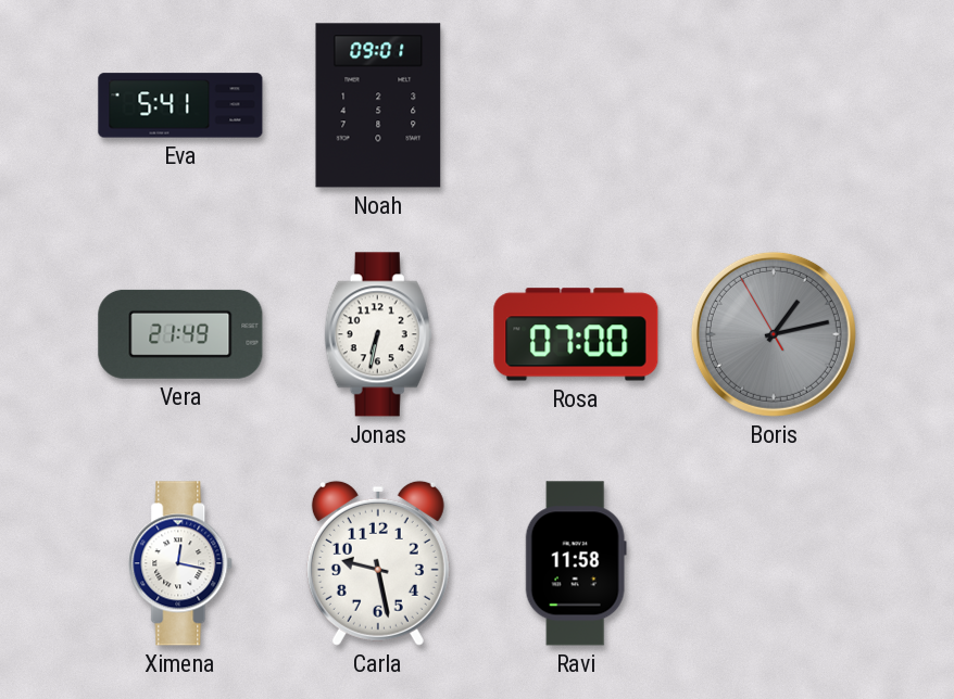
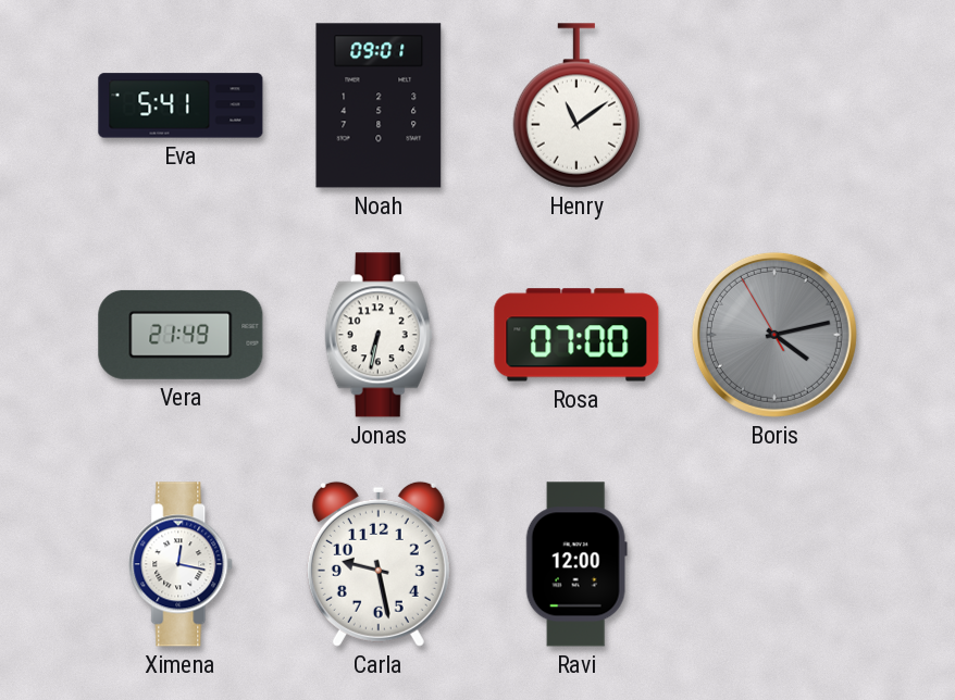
Henry: none -> 11:09
Boris: 1:12 -> 4:12
Ravi: 11:58 -> 12:00
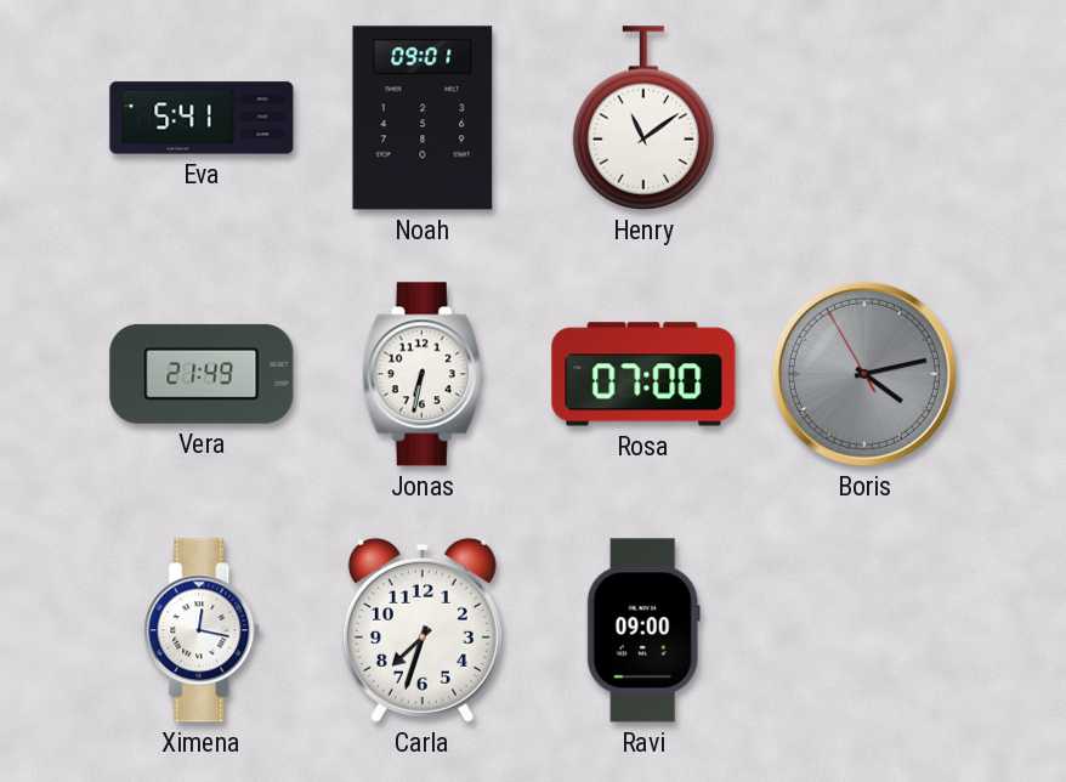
Carla: 9:28 -> 7:33
Ravi: 12:00 -> 09:00
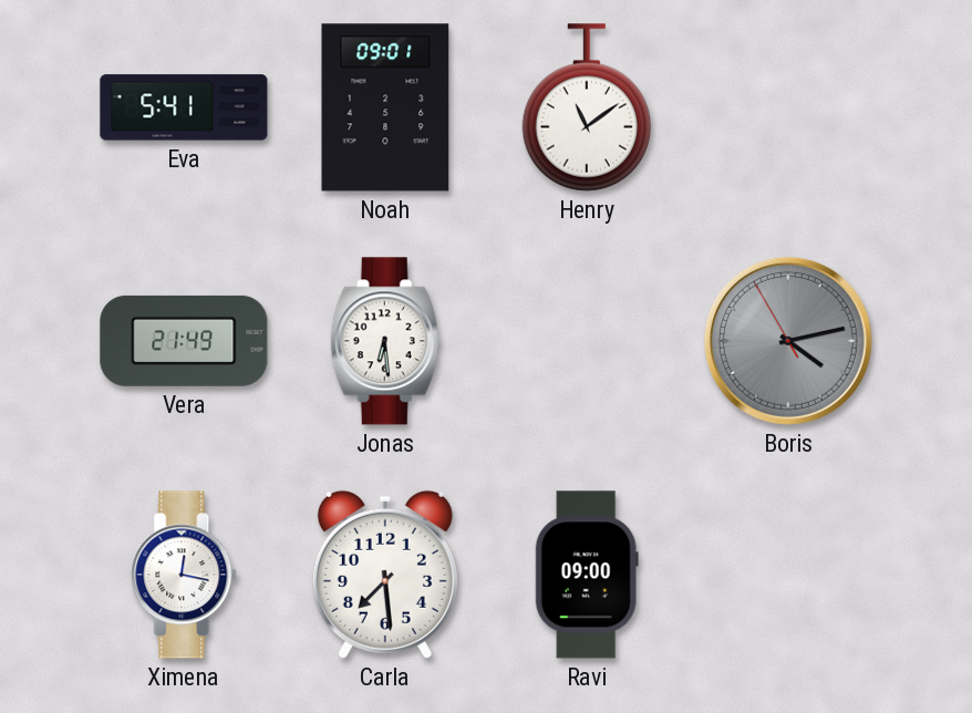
Jonas: 6:32 -> 6:29
Rosa: 07:00 -> none
Carla: 7:33 -> 7:29
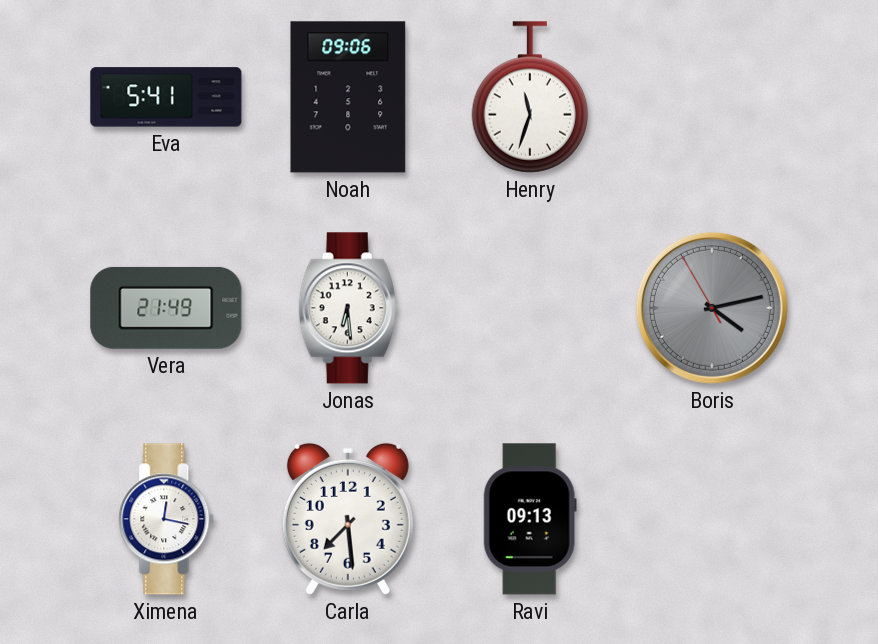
Noah: 09:01 -> 09:06
Henry: 11:09 -> 11:33
Ravi: 09:00 -> 09:13
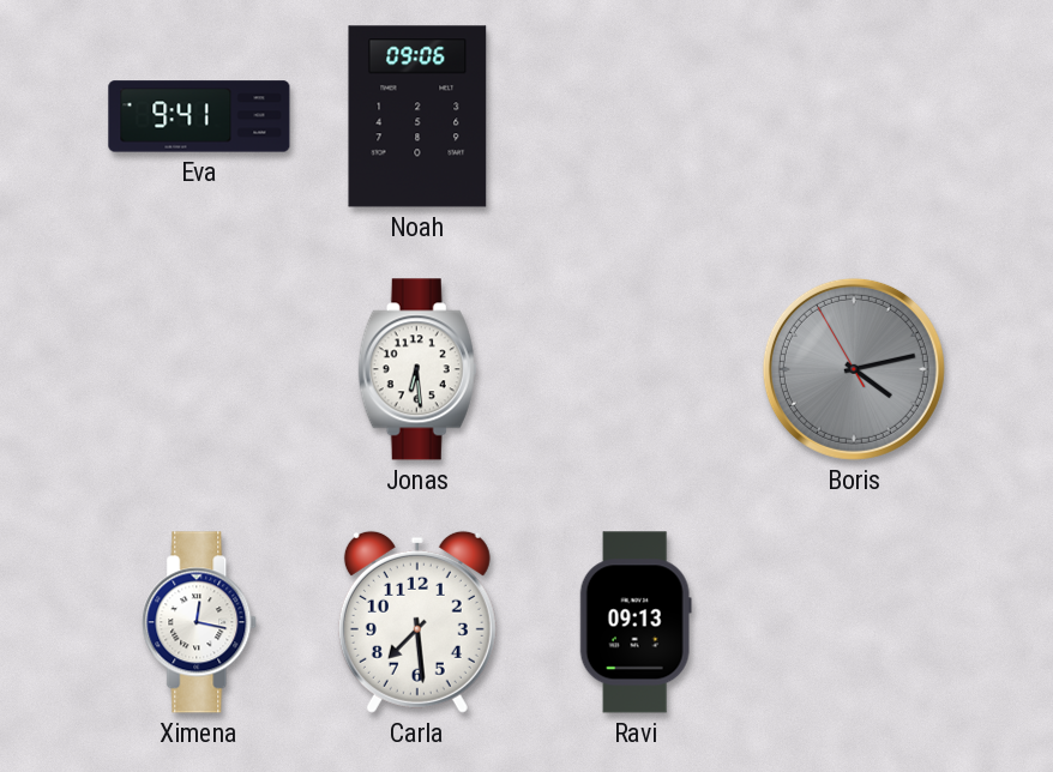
Eva: 5:41 -> 9:41
Henry: 11:33 -> none
Vera: 21:49 -> none
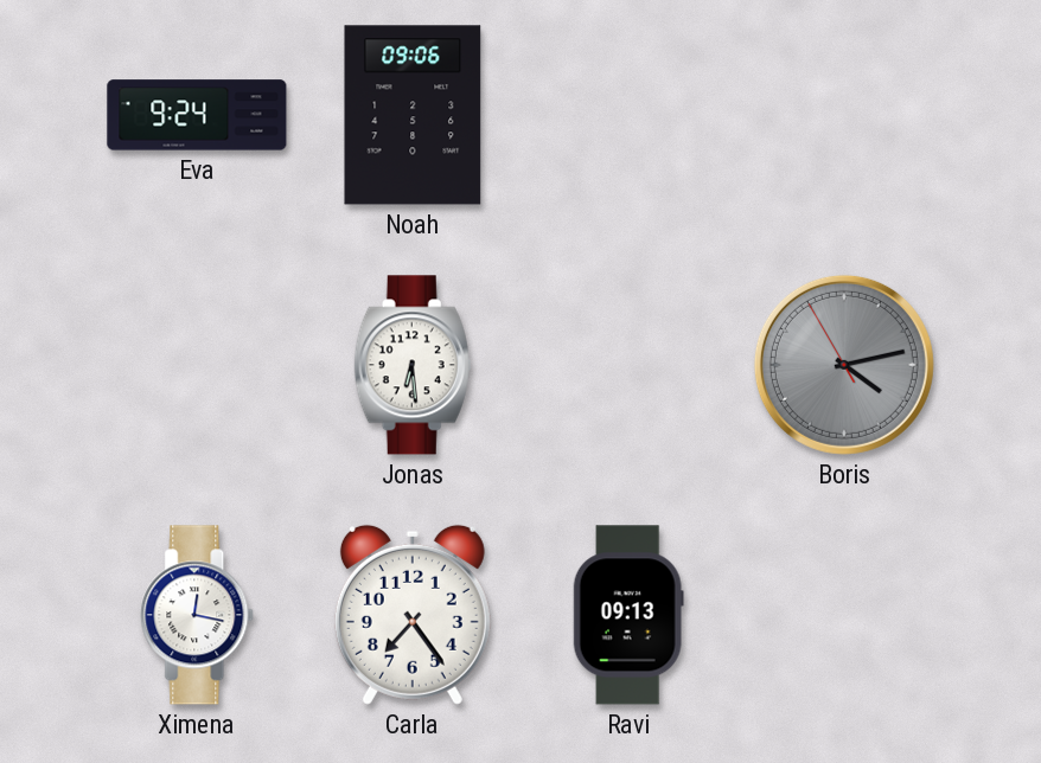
Eva: 9:41 -> 9:24
Carla: 7:29 -> 7:24
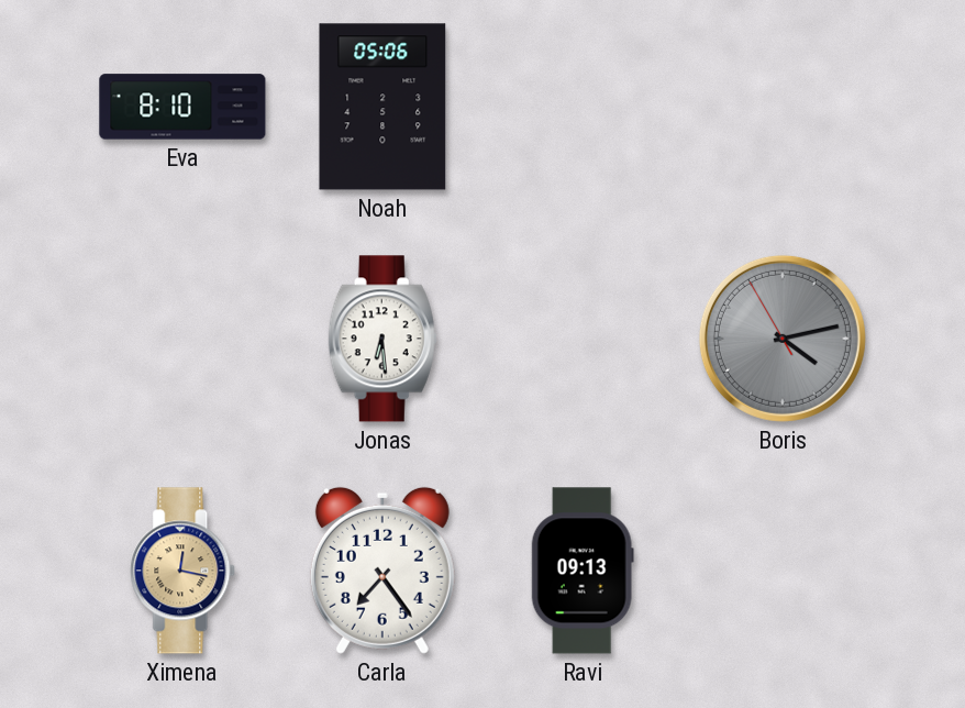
Eva: 9:24 -> 8:10
Noah: 09:06 -> 05:06
Ximena dial: white -> champagne
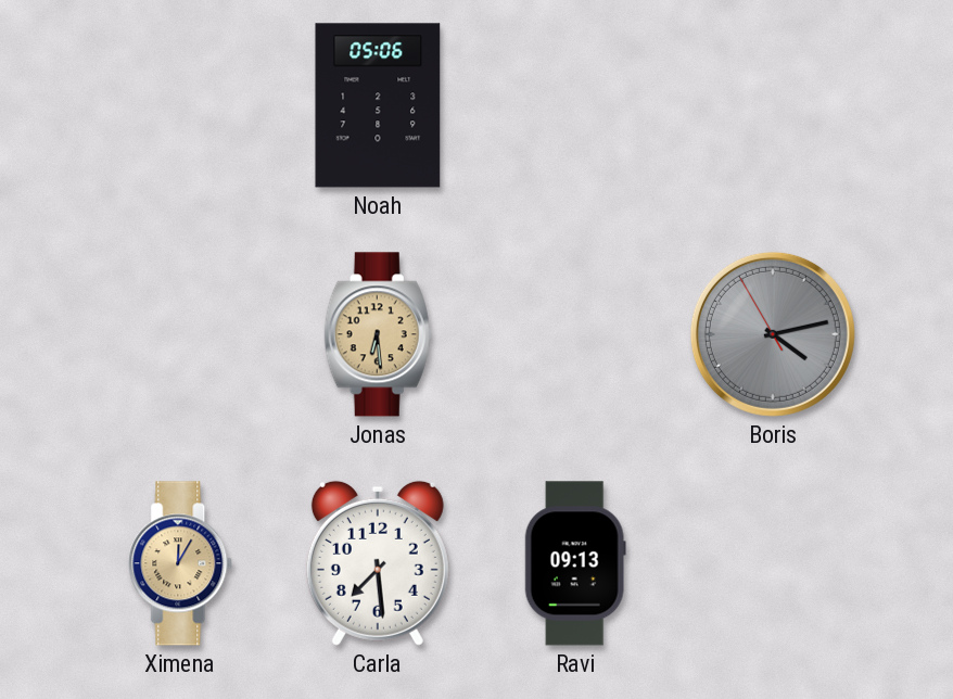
Eva: 8:10 -> none
Jonas dial: white -> champagne
Ximena: 12:17 -> 12:05
Carla: 7:24 -> 7:29
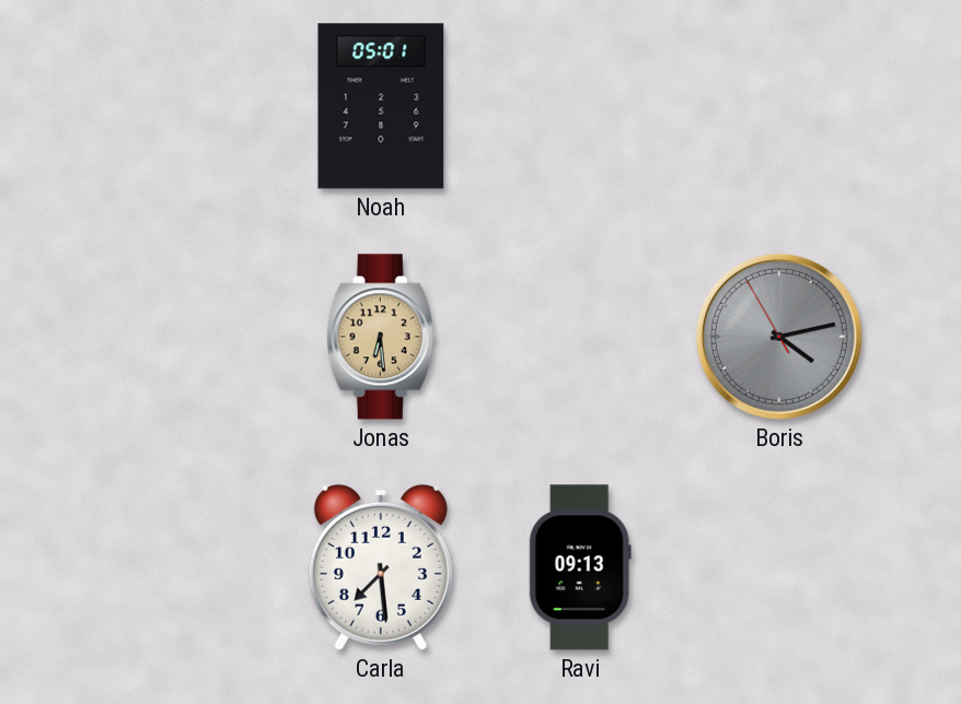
Noah: 05:06 -> 05:01
Ximena: 12:05 -> none
